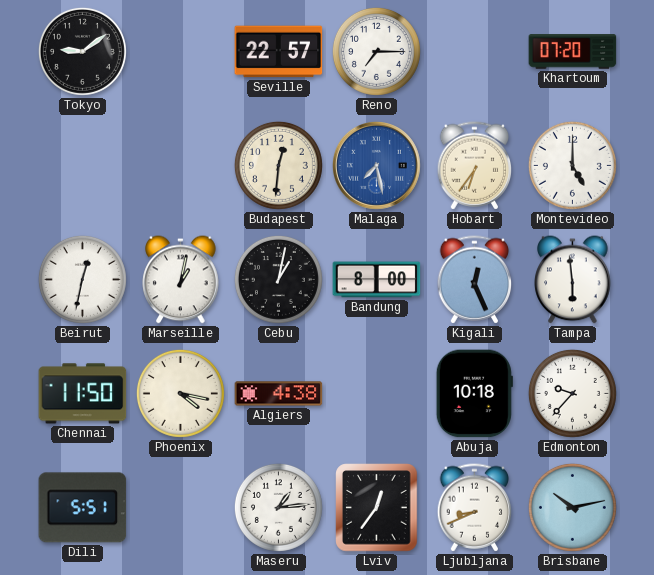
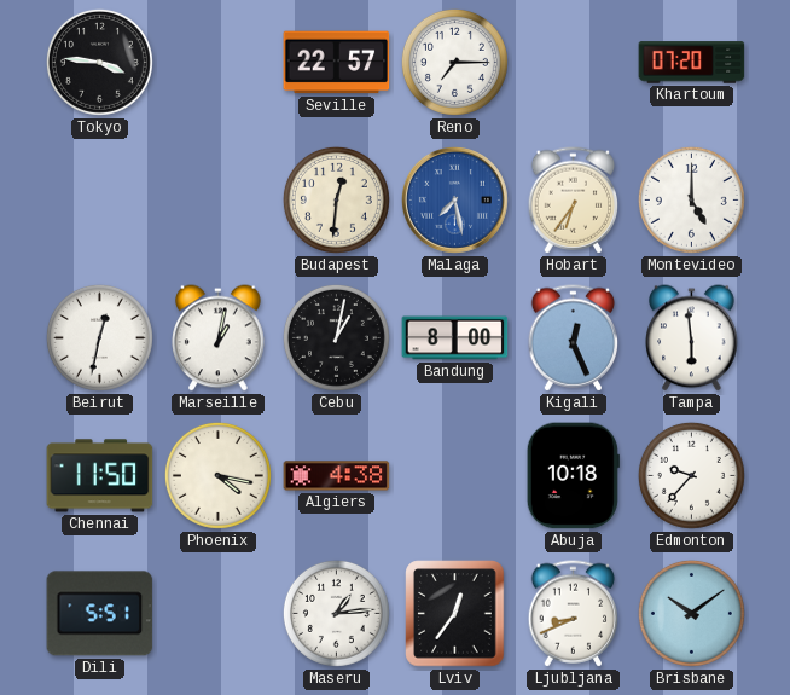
Tokyo: 9:09 -> 3:46
Brisbane: 10:13 -> 10:09
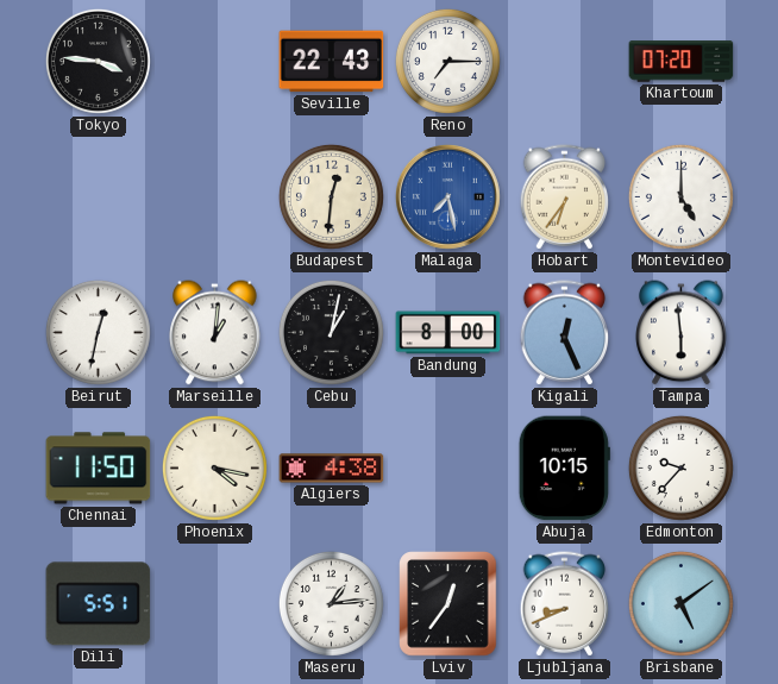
Seville: 22:57 -> 22:43
Marseille: 1:02 -> 1:01
Abuja: 10:18 -> 10:15
Brisbane: 10:09 -> 5:09
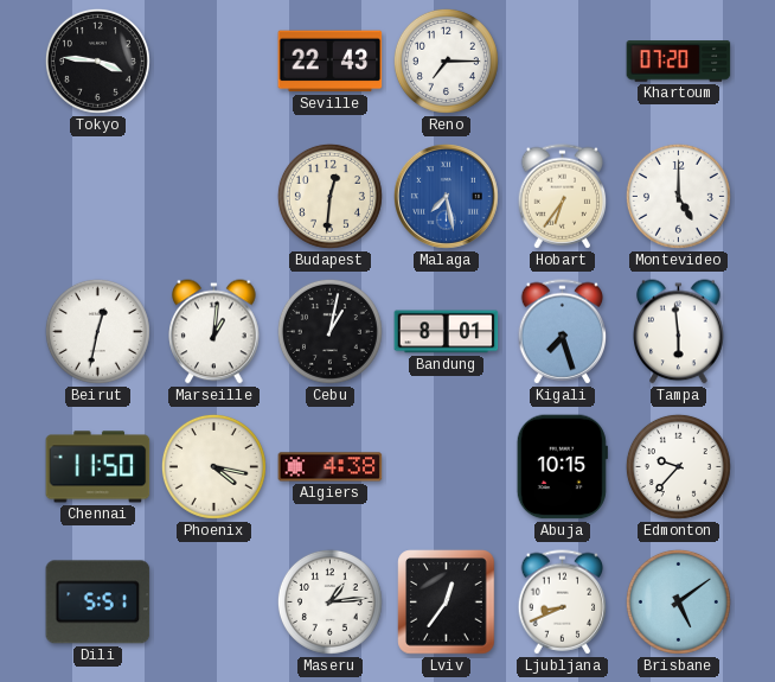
Bandung: 8:00 -> 8:01
Kigali: 12:26 -> 7:27
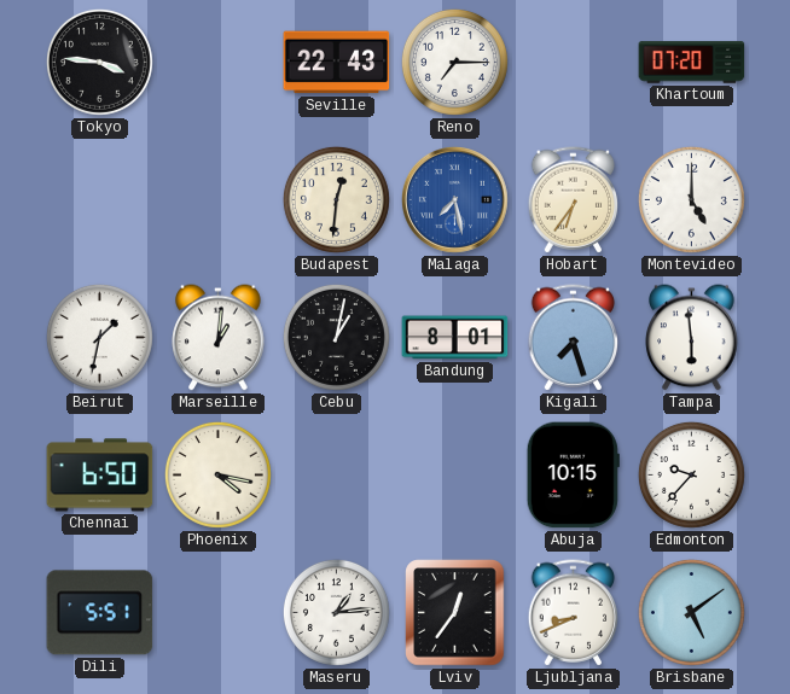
Beirut: 12:32 -> 1:32
Chennai: 11:50 -> 6:50
Algiers: 4:38 -> none
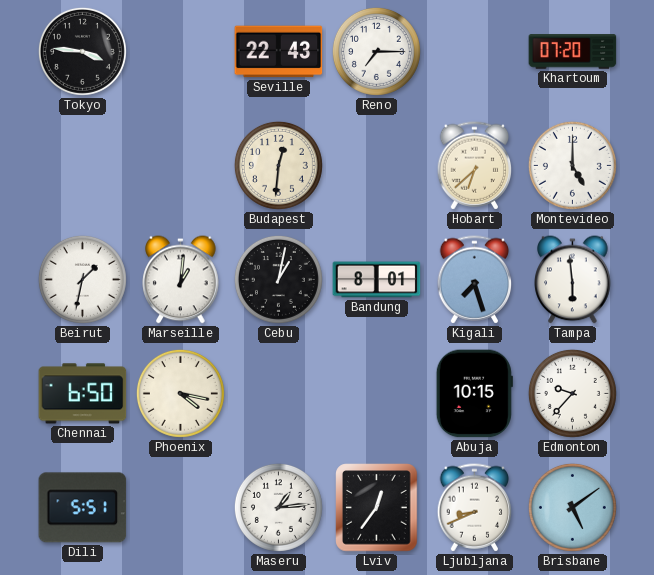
Malaga: 7:28 -> none
Hobart: 6:36 -> 6:38
